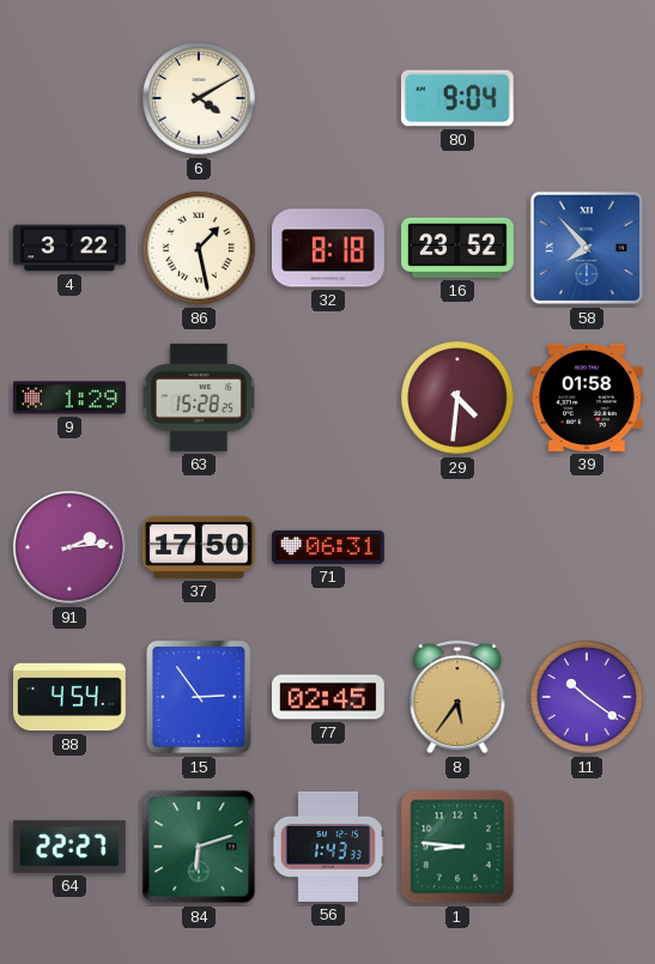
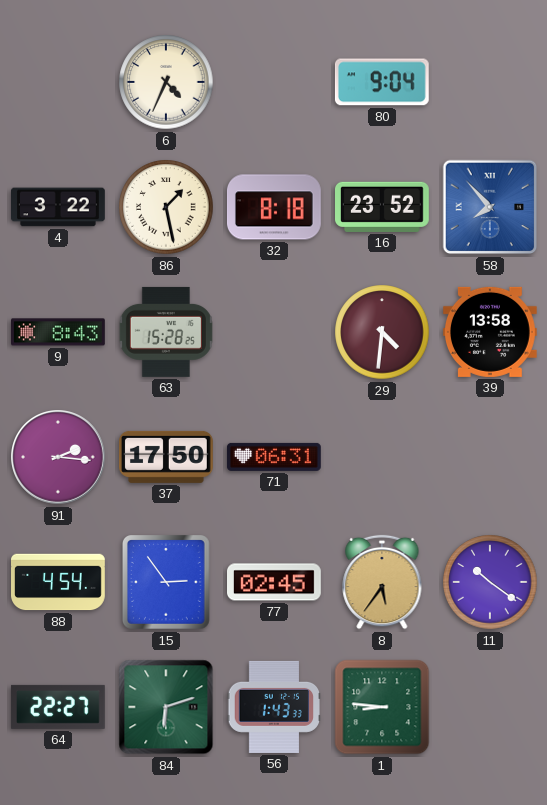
6: 4:10 -> 4:34
9: 1:29 -> 8:43
39: 01:58 -> 13:58
91: 2:14 -> 2:16
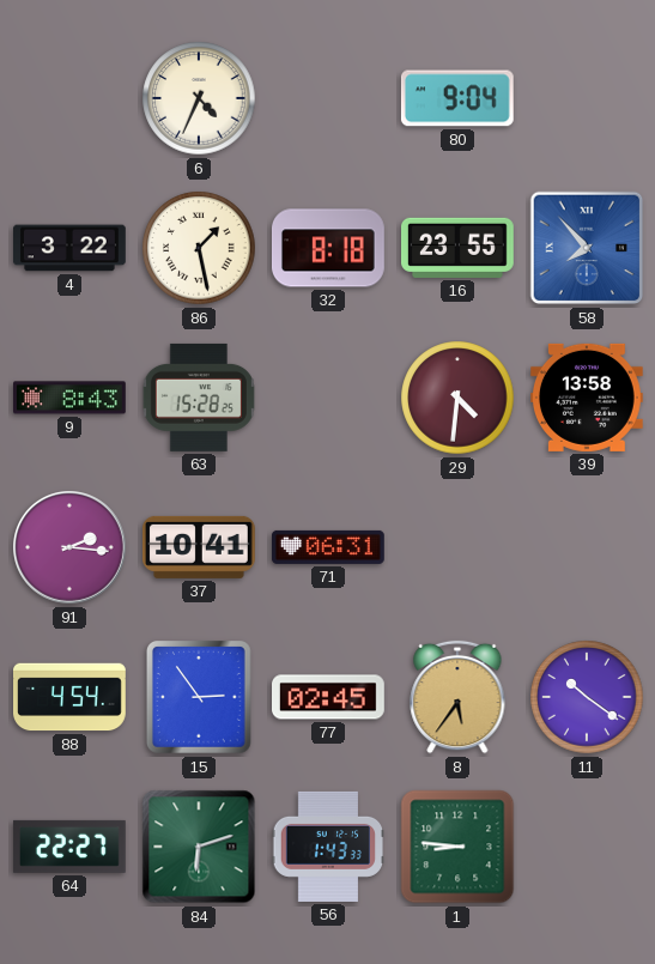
16: 23:52 -> 23:55
37: 17:50 -> 10:41
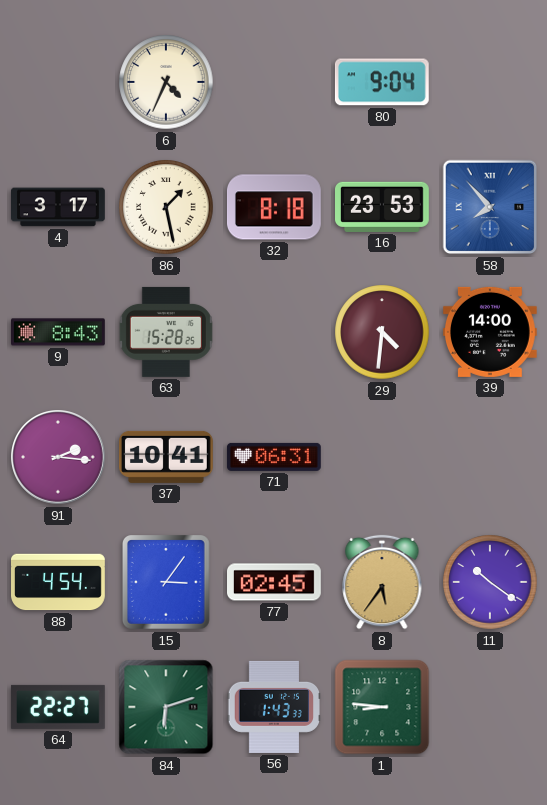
4: 3:22 -> 3:17
16: 23:55 -> 23:53
39: 13:58 -> 14:00
15: 2:54 -> 3:06
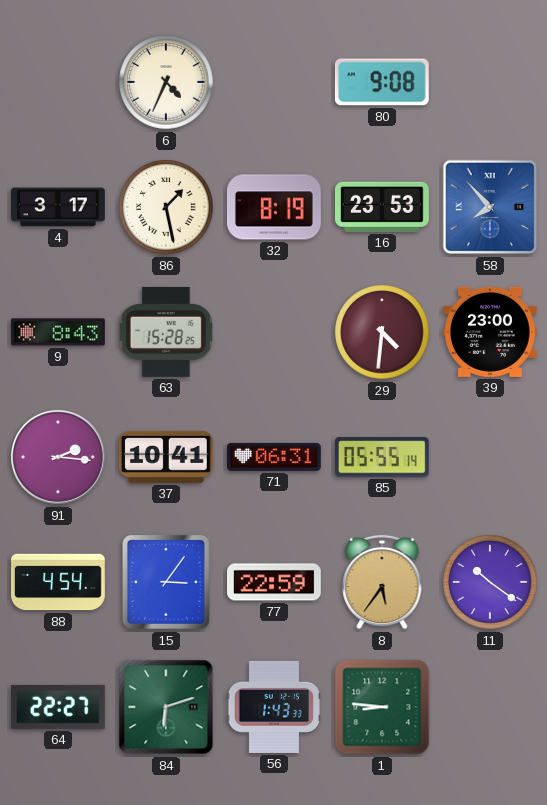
80: 9:04 -> 9:08
32: 8:18 -> 8:19
39: 14:00 -> 23:00
85: none -> 05:55
77: 02:45 -> 22:59
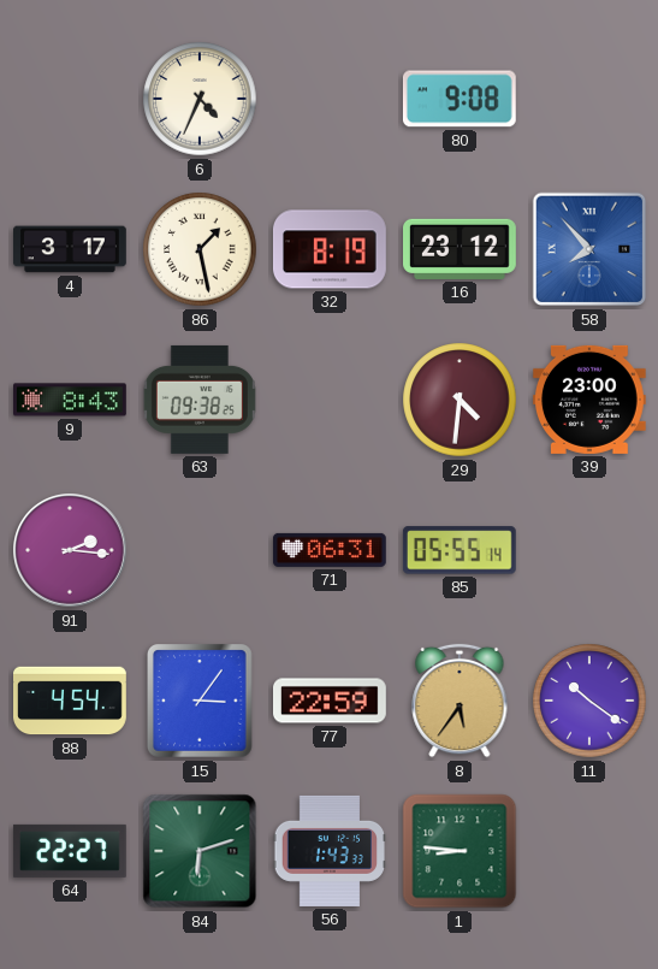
16: 23:53 -> 23:12
63: 15:28 -> 09:38
37: 10:41 -> none
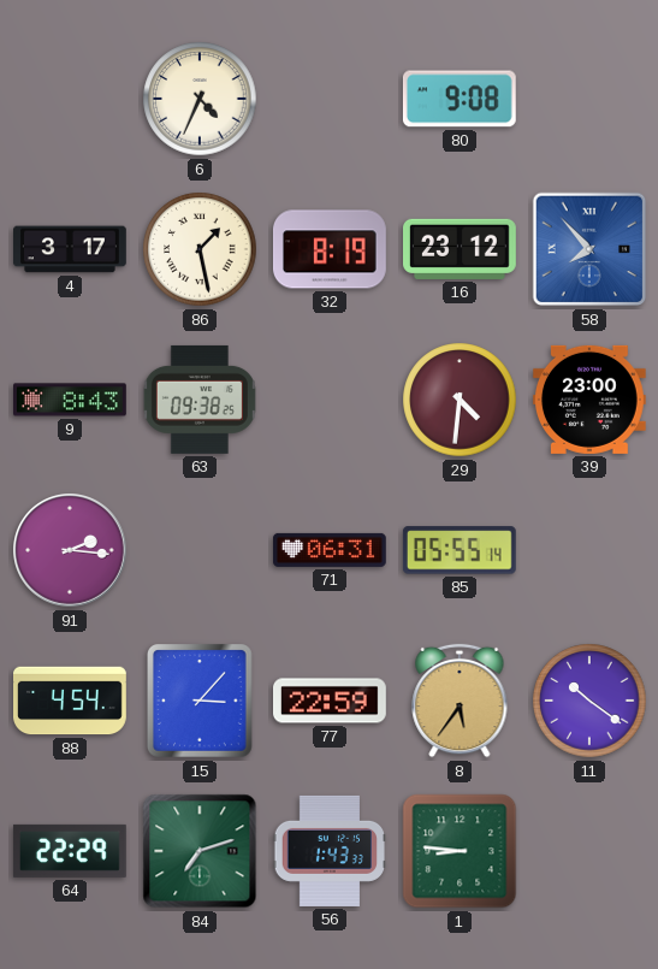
15: 3:06 -> 3:07
64: 22:27 -> 22:29
84: 6:12 -> 7:12
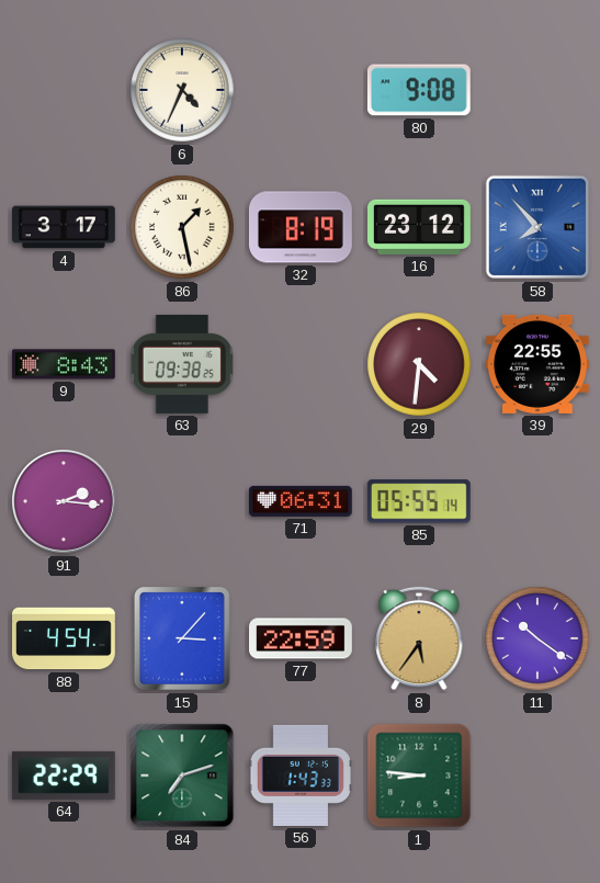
39: 23:00 -> 22:55
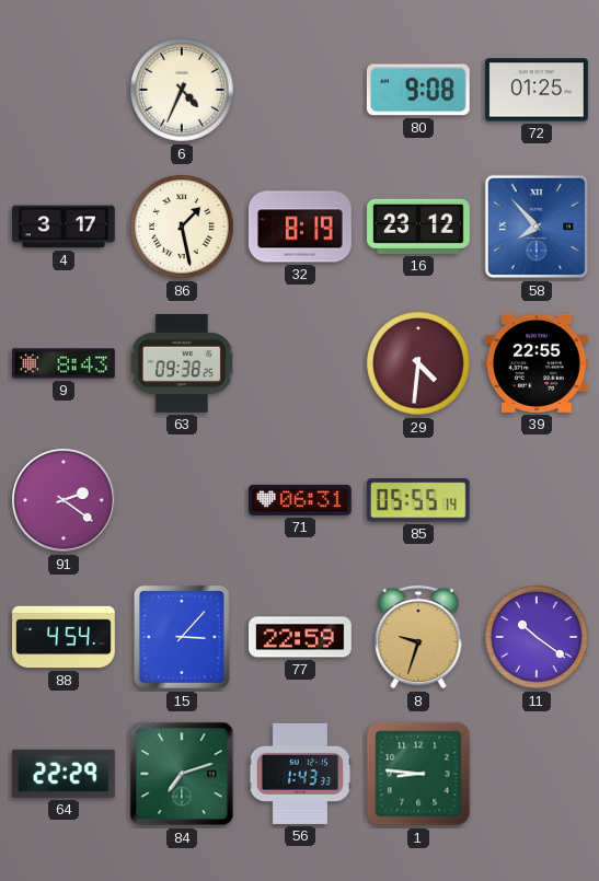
72: none -> 01:25
91: 2:16 -> 2:21
8: 5:36 -> 9:33
